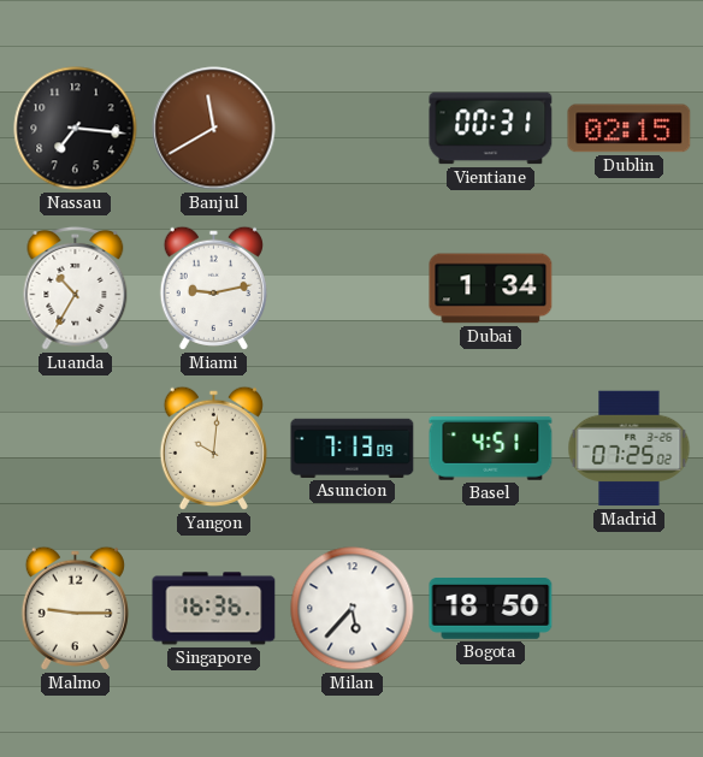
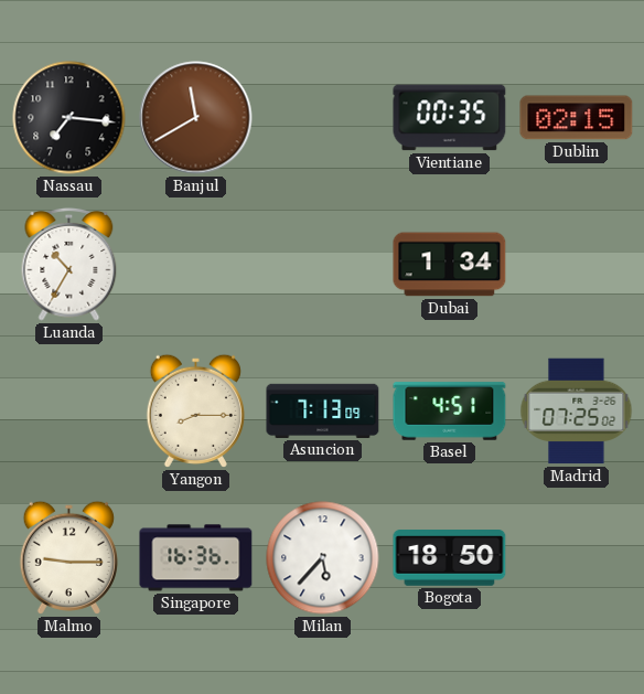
Vientiane: 00:31 -> 00:35
Miami: 9:13 -> none
Yangon: 10:01 -> 8:15
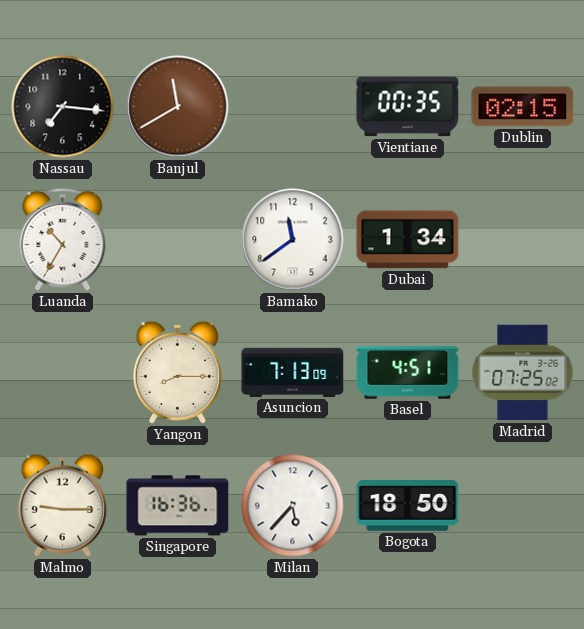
Bamako: none -> 11:39
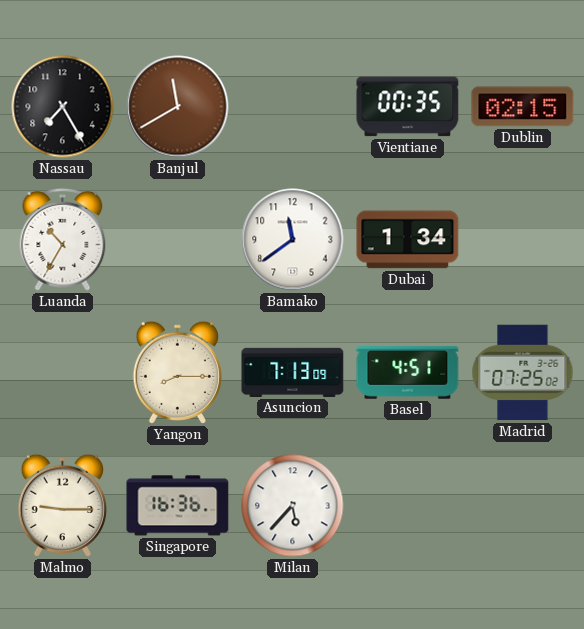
Nassau: 7:16 -> 7:25
Bogota: 18:50 -> none
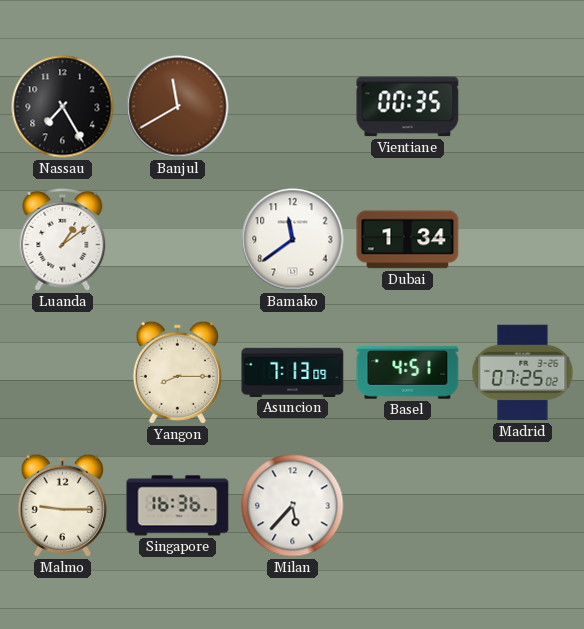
Dublin: 02:15 -> none
Luanda: 10:35 -> 1:09
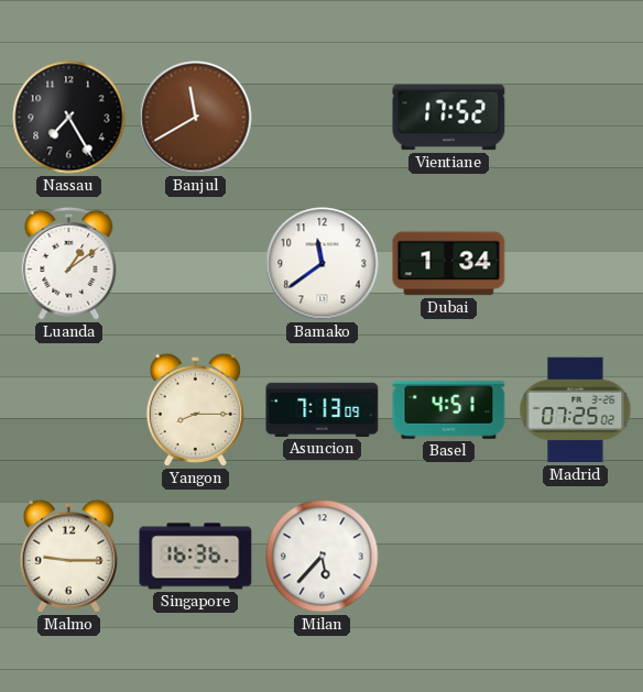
Vientiane: 00:35 -> 17:52
